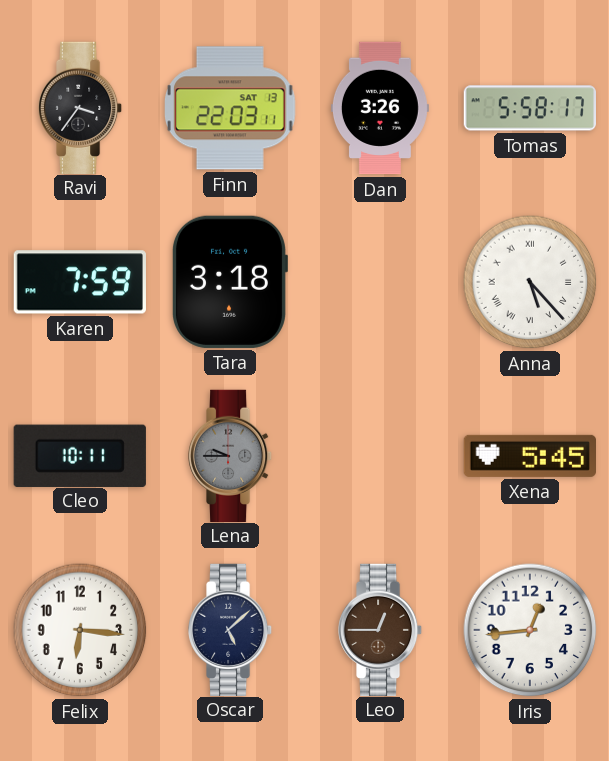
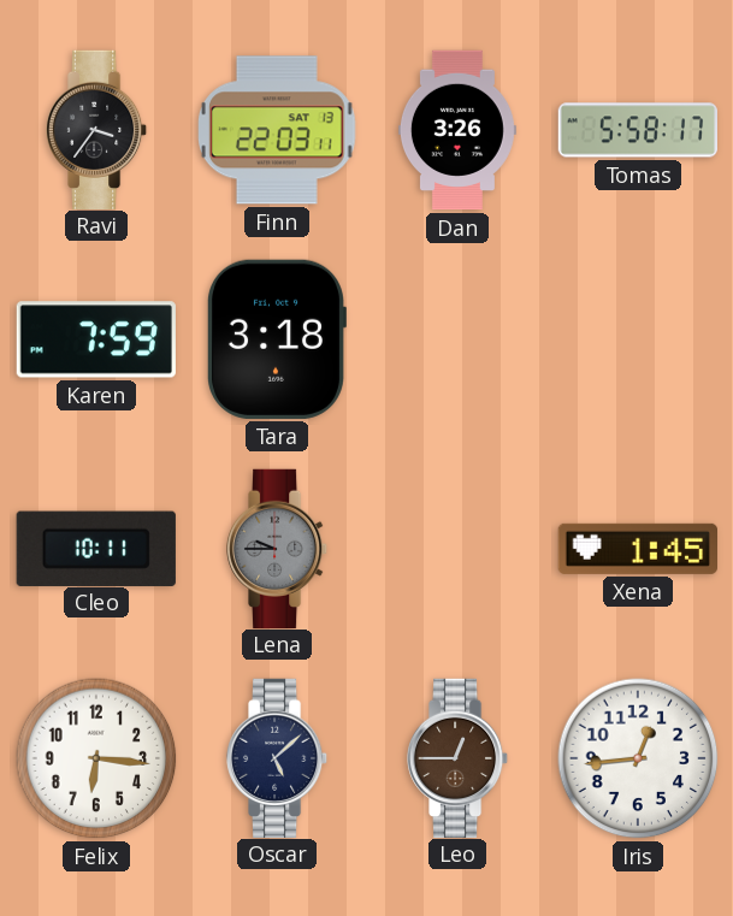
Anna: 5:23 -> none
Xena: 5:45 -> 1:45
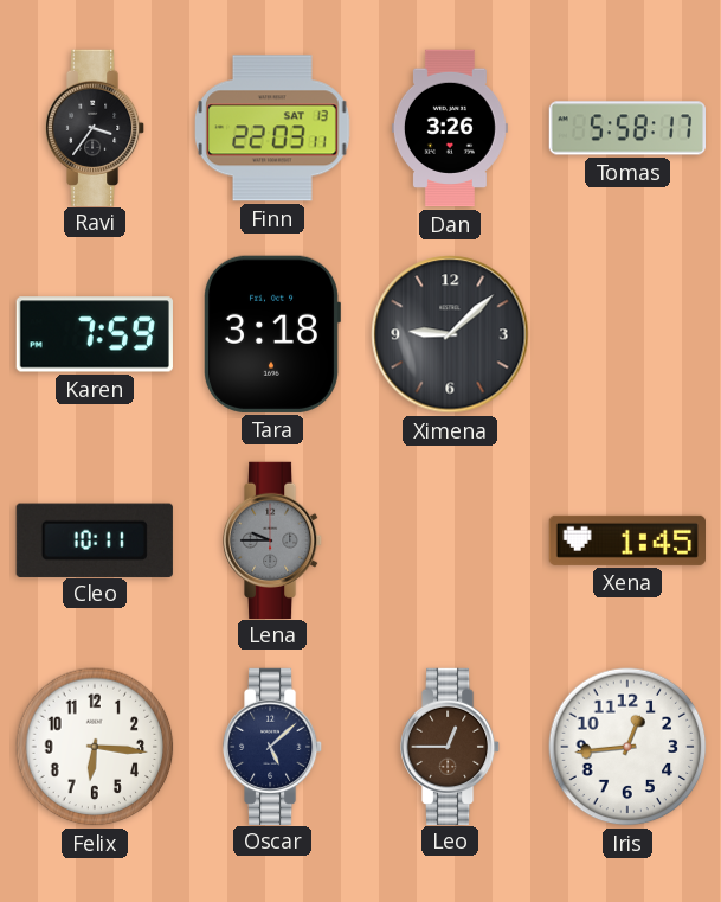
Ximena: none -> 9:08
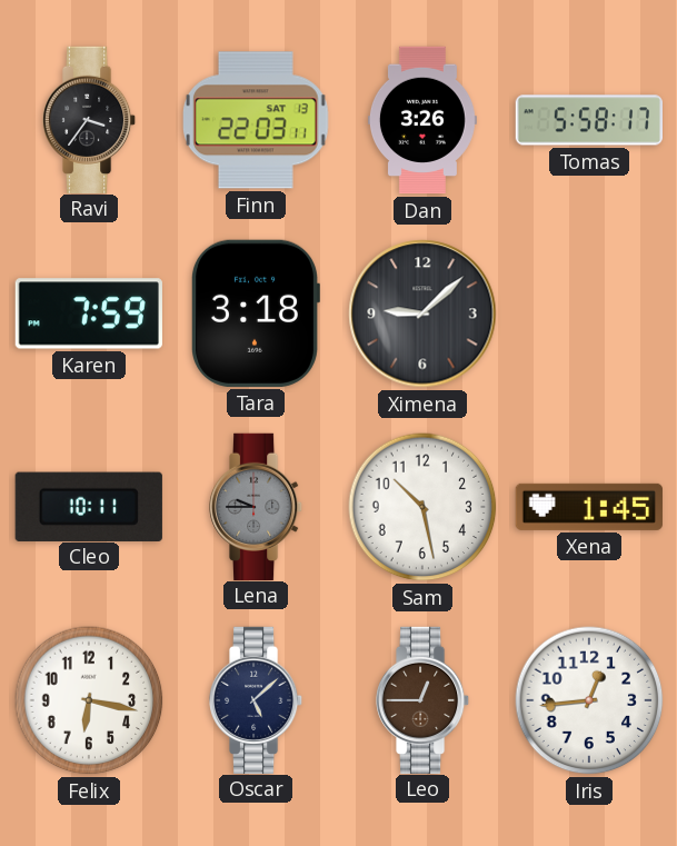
Sam: none -> 10:28
Felix: 6:16 -> 6:17
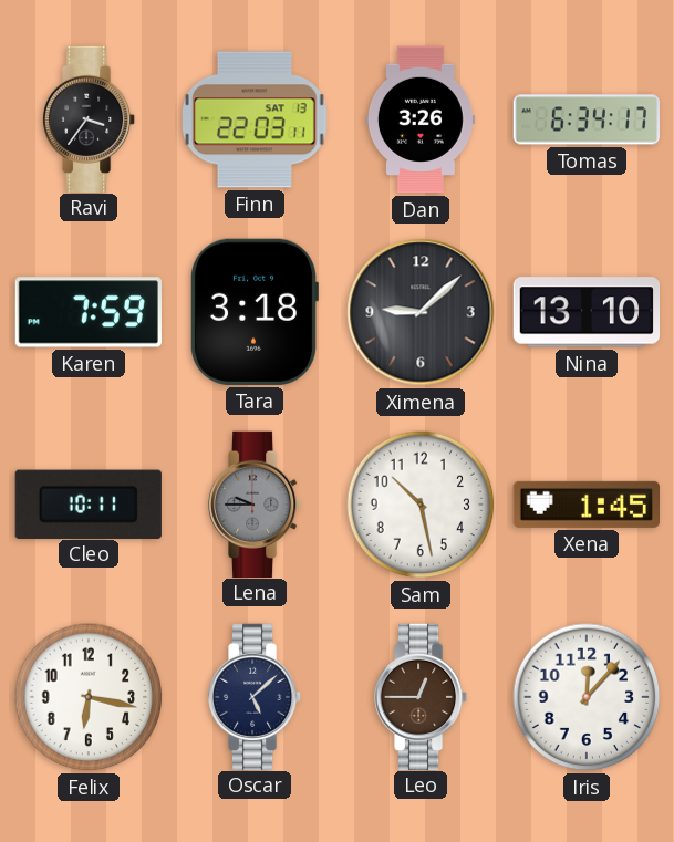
Tomas: 5:58 -> 6:34
Nina: none -> 13:10
Iris: 12:44 -> 12:07
